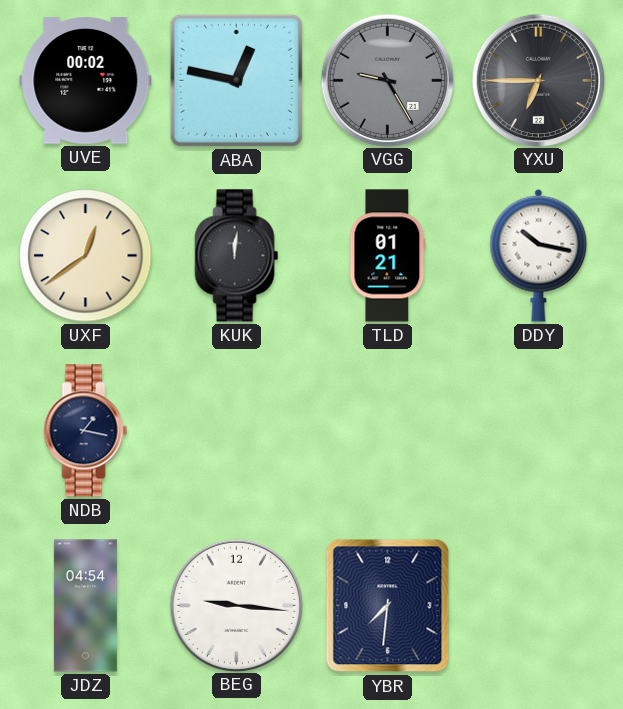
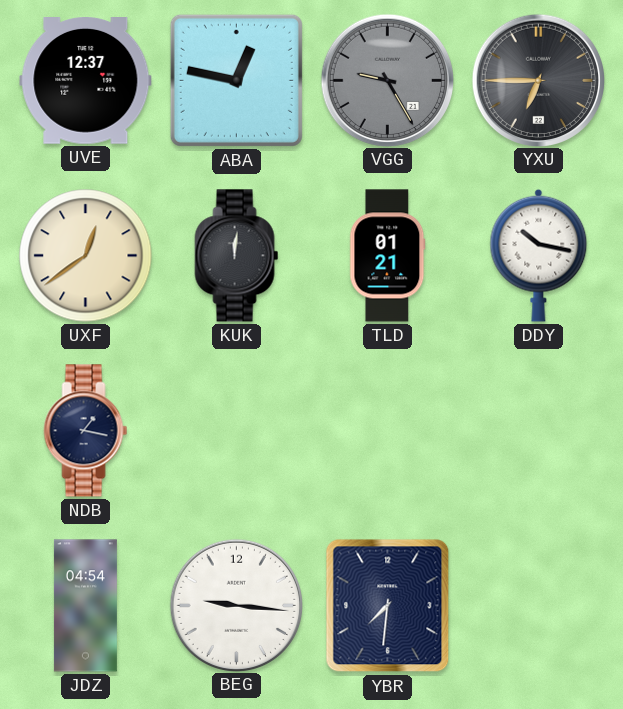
UVE: 00:02 -> 12:37
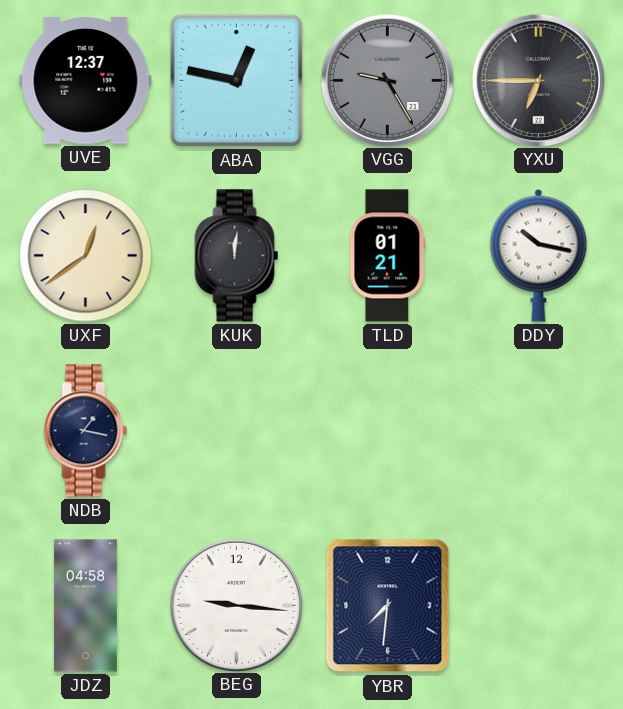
JDZ: 04:54 -> 04:58
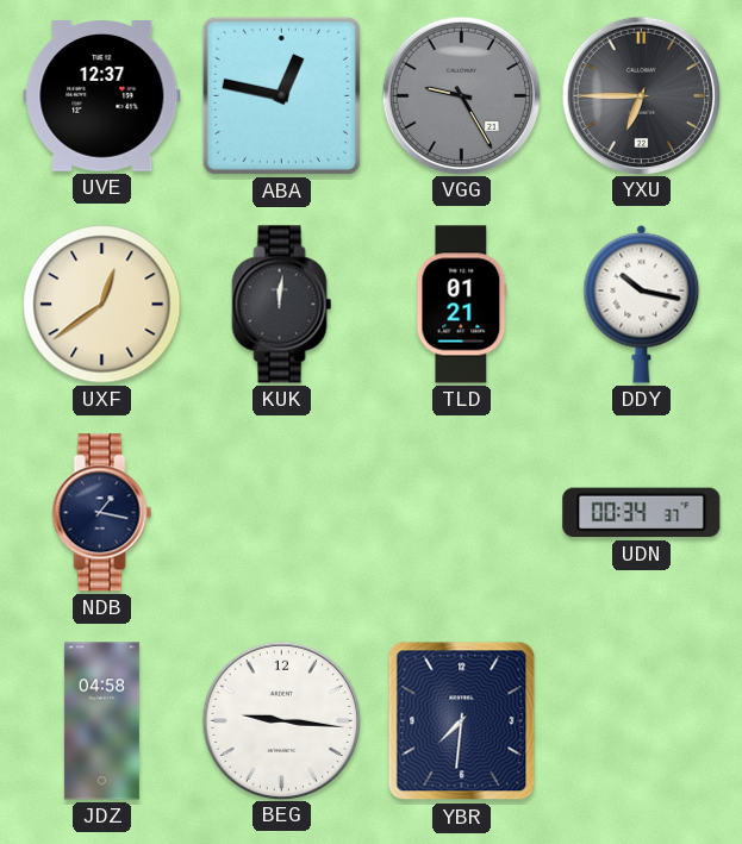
UDN: none -> 00:34
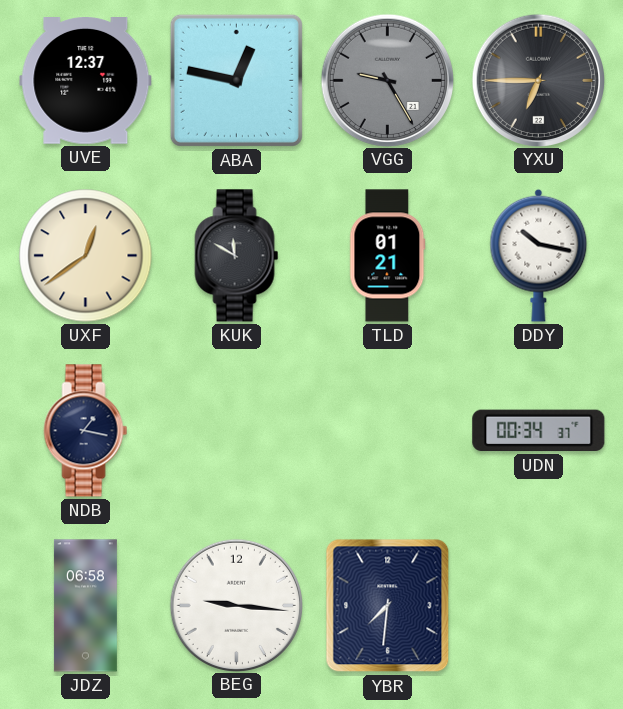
KUK: 12:01 -> 11:50
JDZ: 04:58 -> 06:58
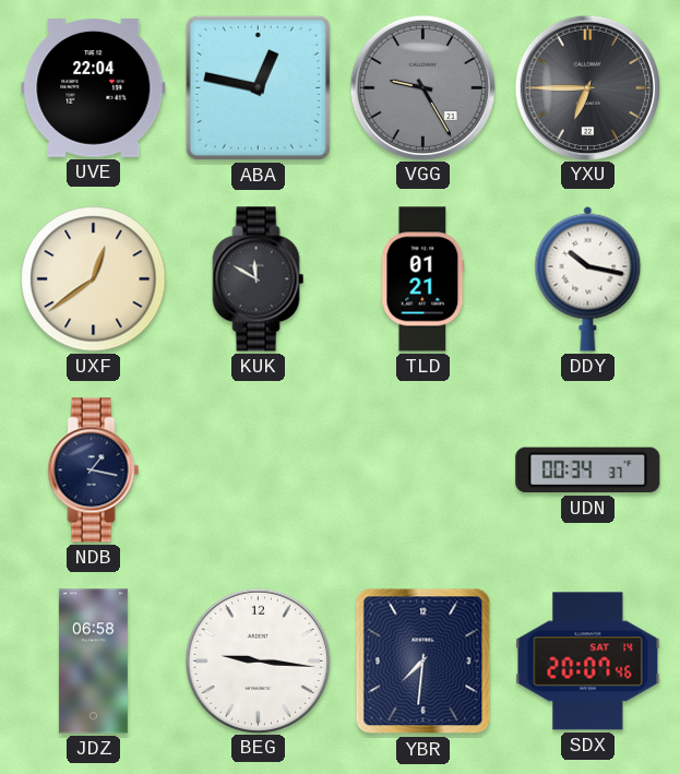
UVE: 12:37 -> 22:04
SDX: none -> 20:07
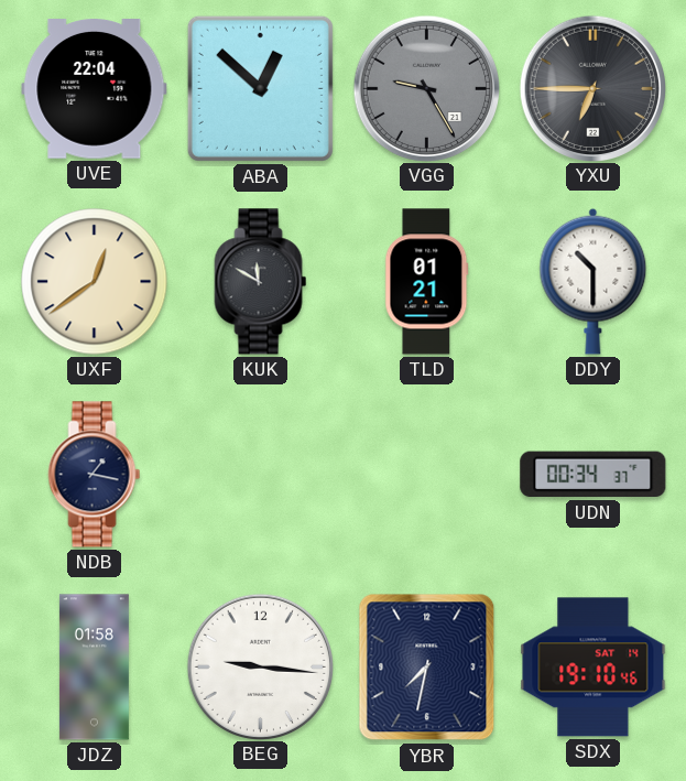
ABA: 12:47 -> 12:52
DDY: 10:17 -> 10:30
JDZ: 06:58 -> 01:58
YBR: 7:31 -> 7:32
SDX: 20:07 -> 19:10
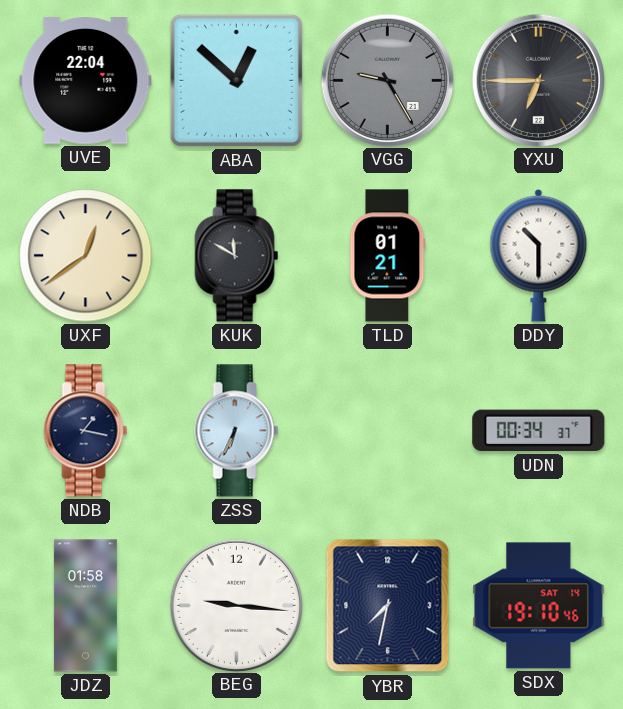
ZSS: none -> 6:34
